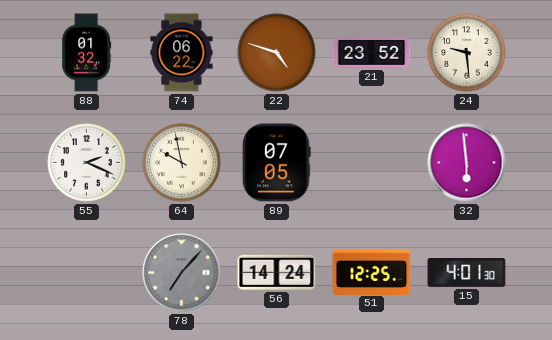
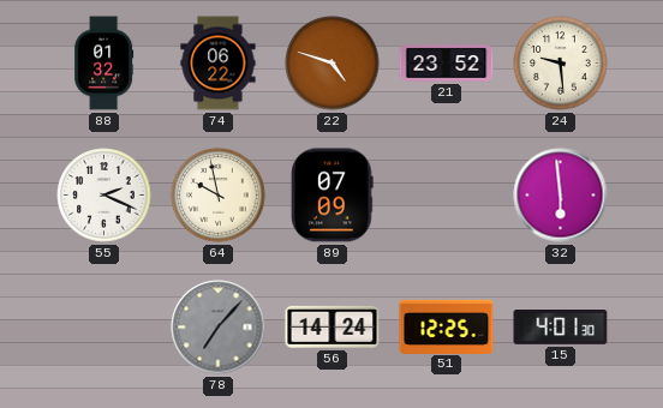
89: 07:05 -> 07:09
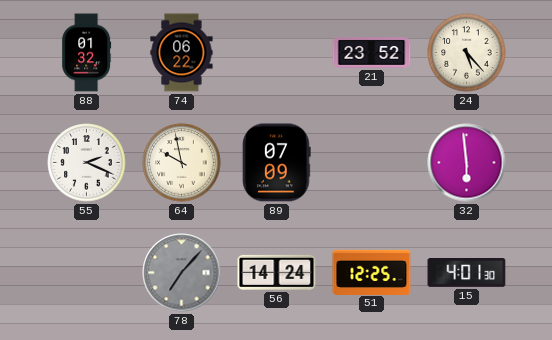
22: 4:48 -> none
24: 9:29 -> 5:23
